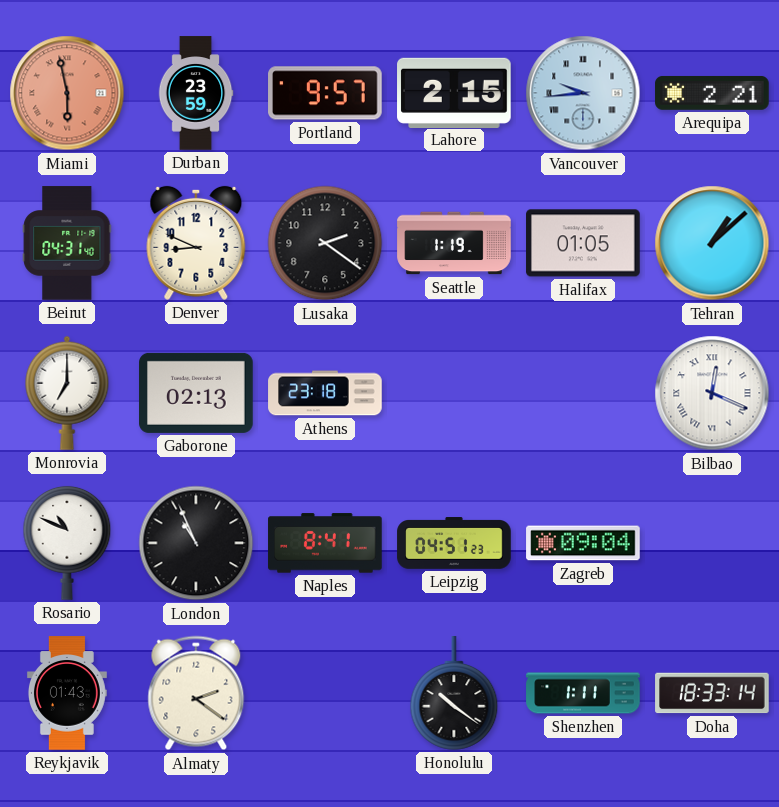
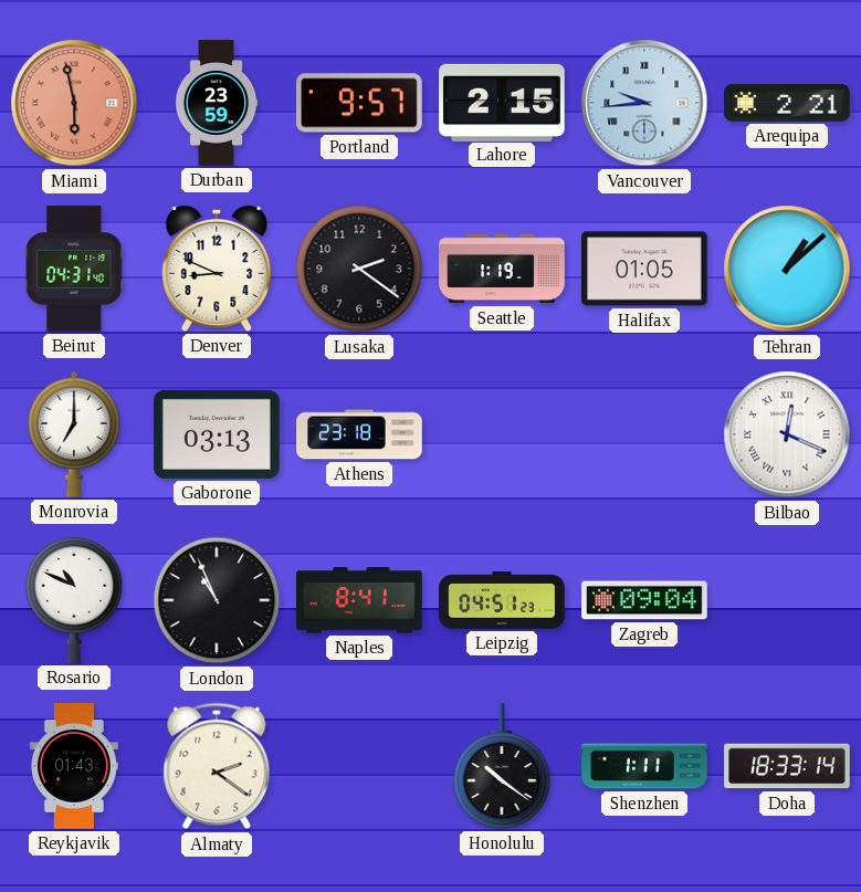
Gaborone: 02:13 -> 03:13
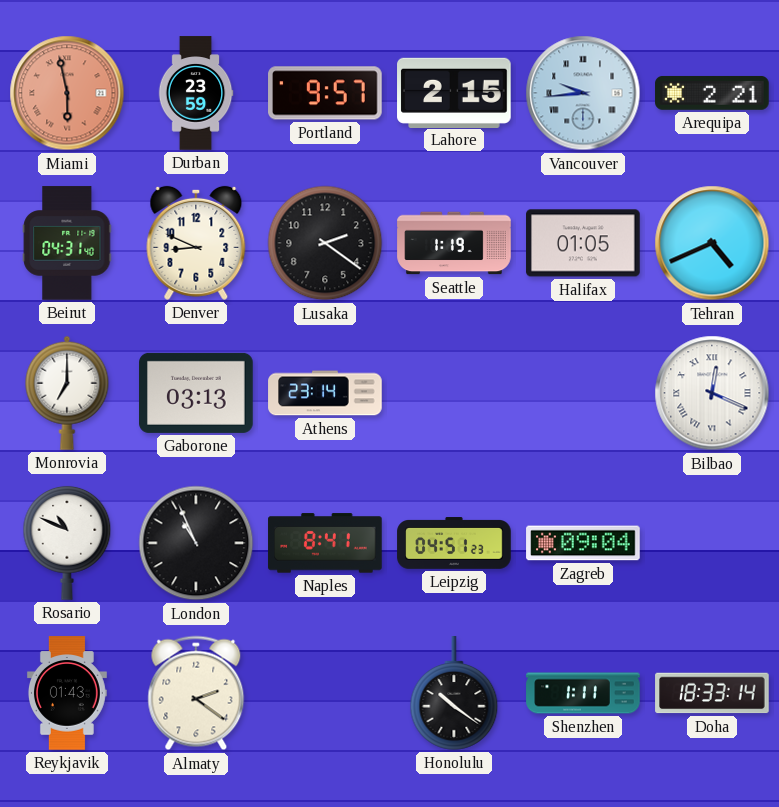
Tehran: 1:08 -> 4:41
Athens: 23:18 -> 23:14
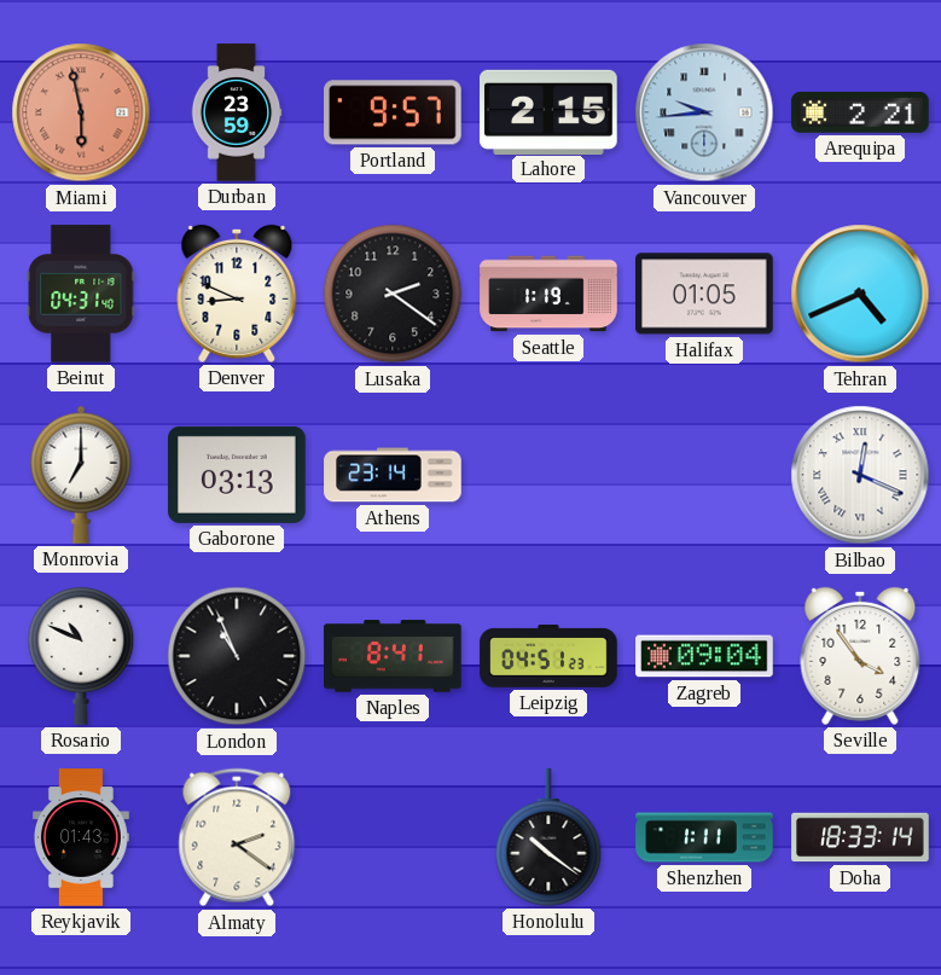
Seville: none -> 3:54
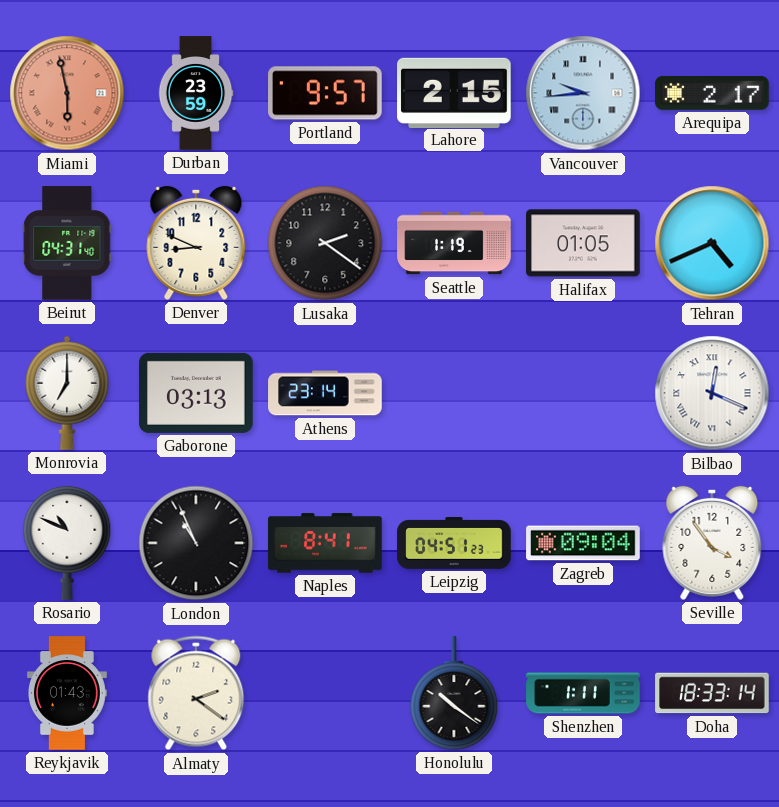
Arequipa: 2:21 -> 2:17
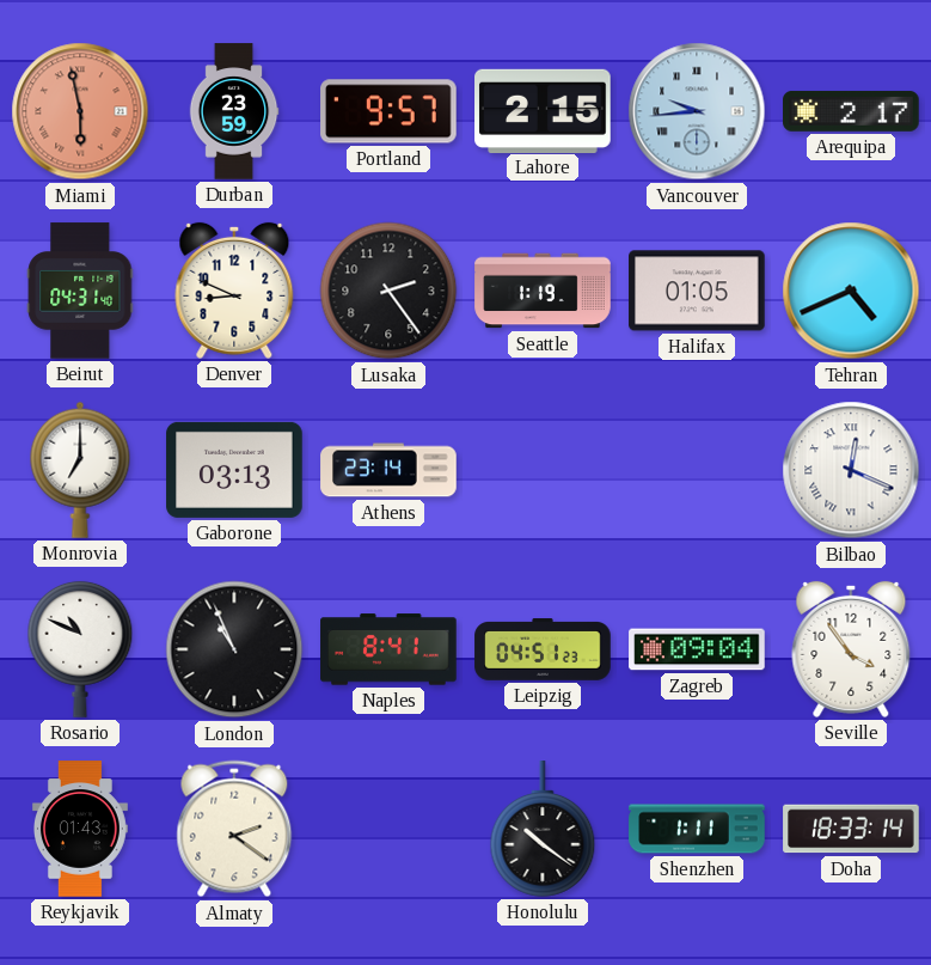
Lusaka: 2:21 -> 2:24
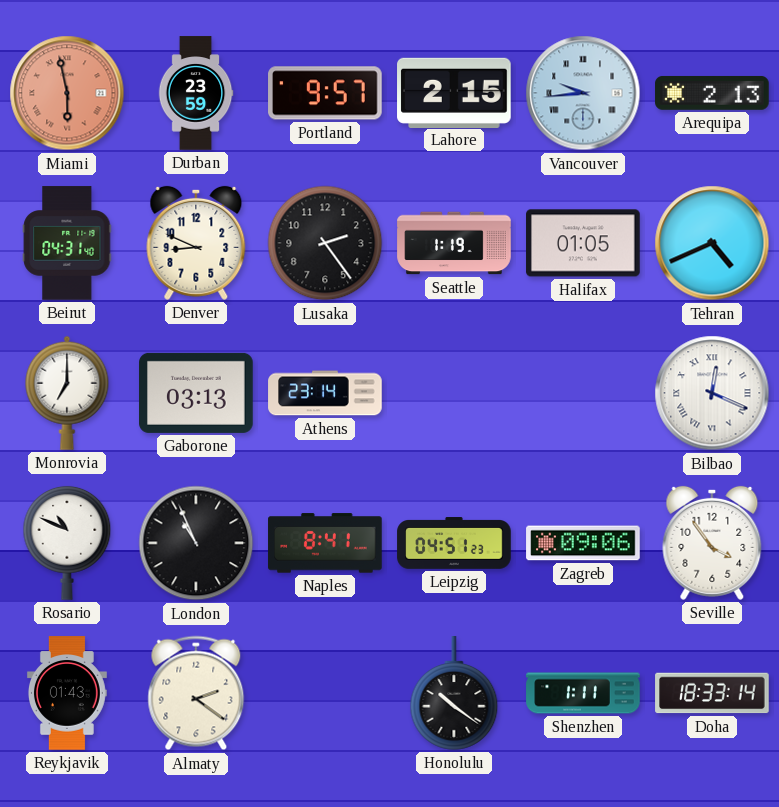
Arequipa: 2:17 -> 2:13
Zagreb: 09:04 -> 09:06
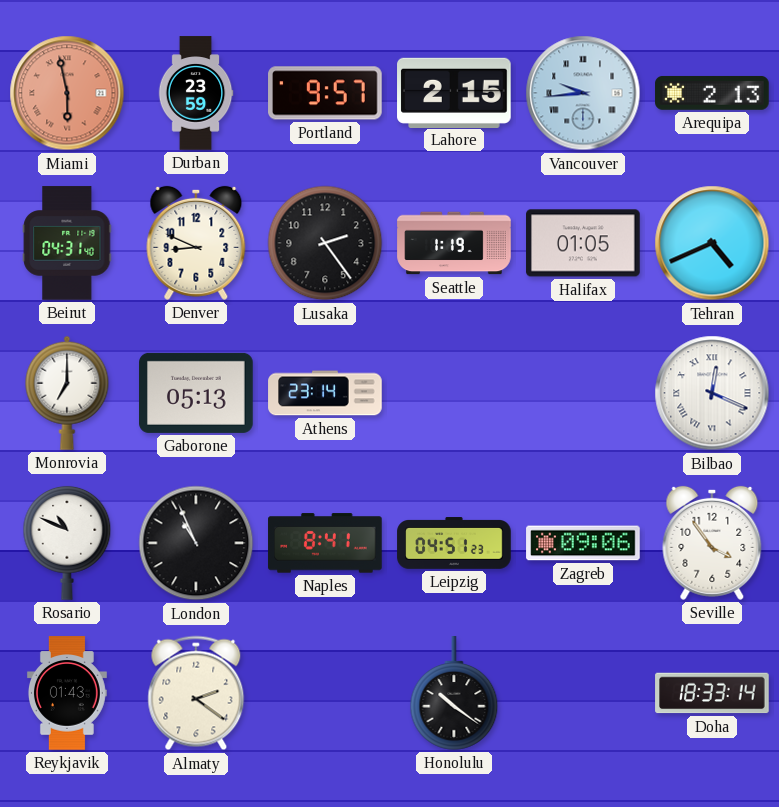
Gaborone: 03:13 -> 05:13
Shenzhen: 1:11 -> none
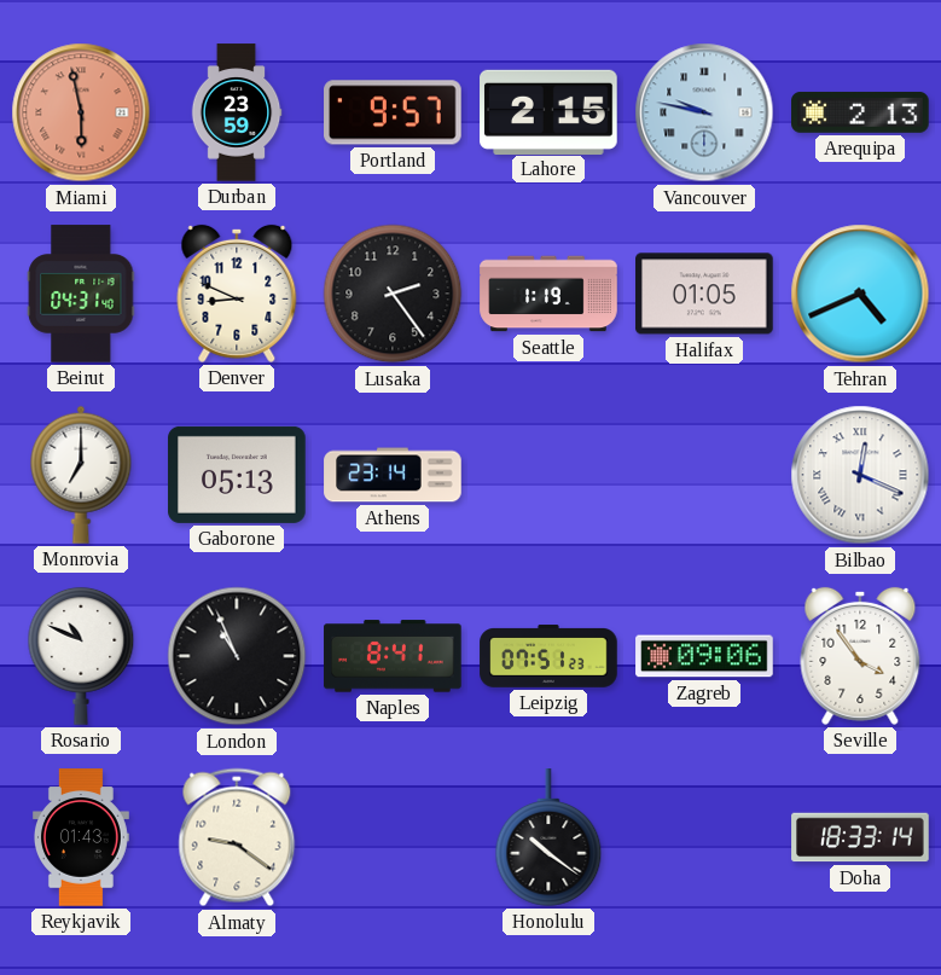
Vancouver: 9:44 -> 9:47
Leipzig: 04:51 -> 07:51
Almaty: 2:21 -> 9:21
